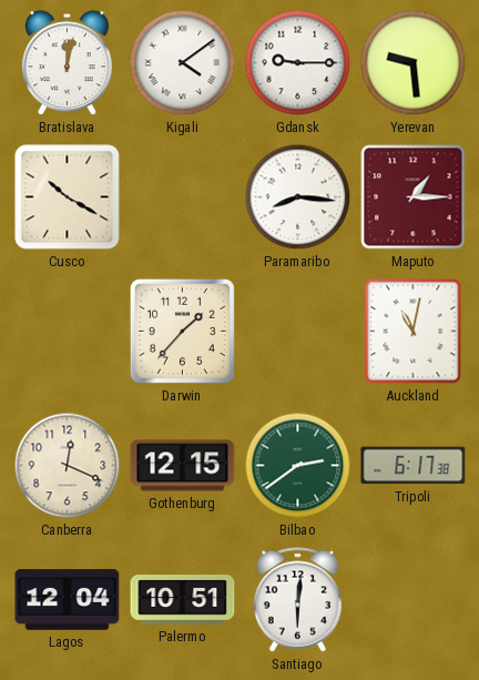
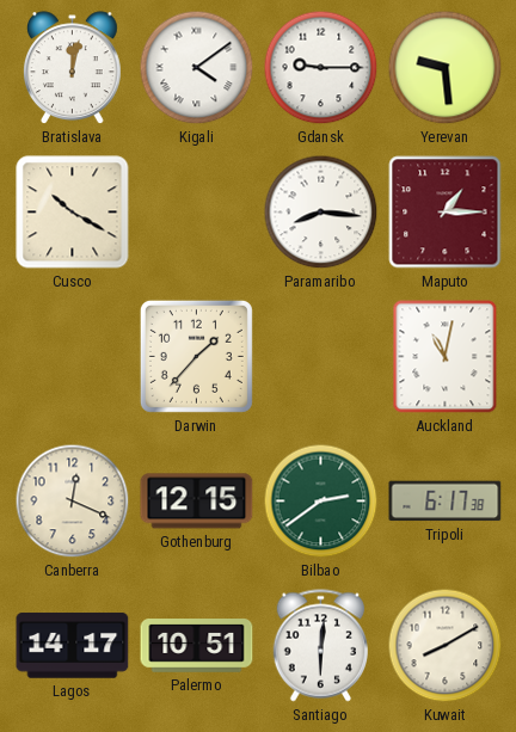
Lagos: 12:04 -> 14:17
Kuwait: none -> 8:10
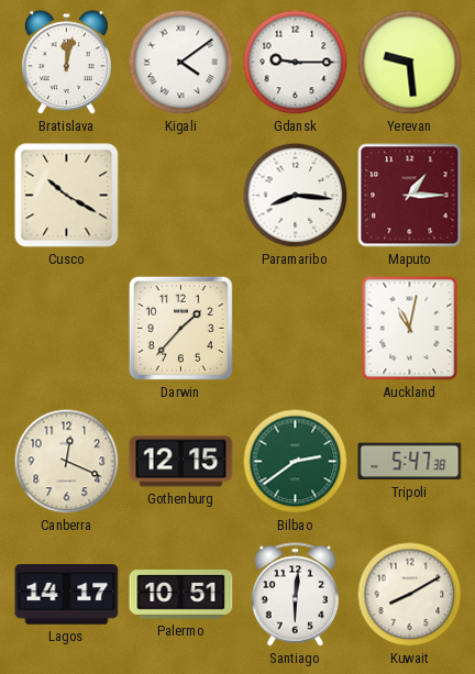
Tripoli: 6:17 -> 5:47
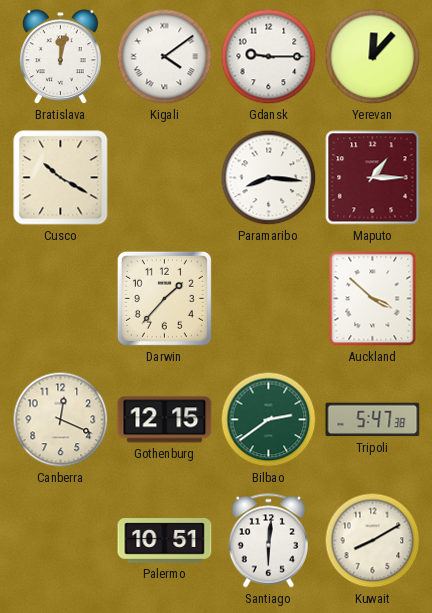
Yerevan: 9:29 -> 12:07
Auckland: 11:02 -> 3:52
Lagos: 14:17 -> none
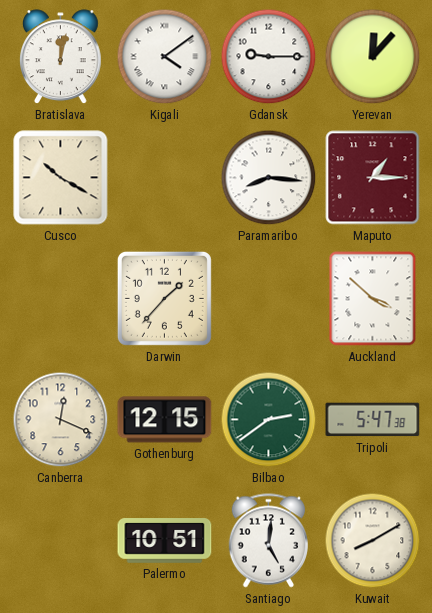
Santiago: 6:01 -> 5:01
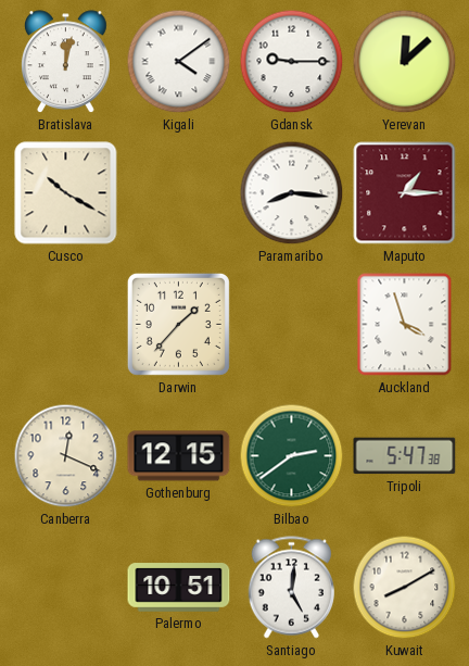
Yerevan: 12:07 -> 12:08
Auckland: 3:52 -> 3:57
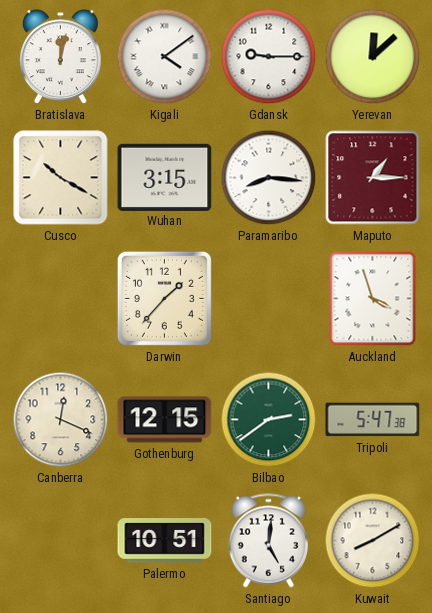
Wuhan: none -> 3:15
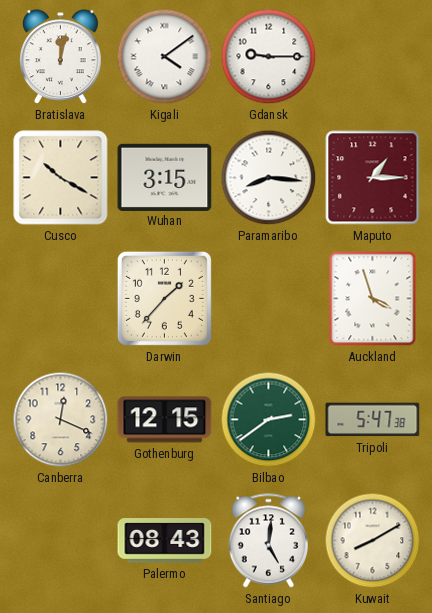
Yerevan: 12:08 -> none
Palermo: 10:51 -> 08:43
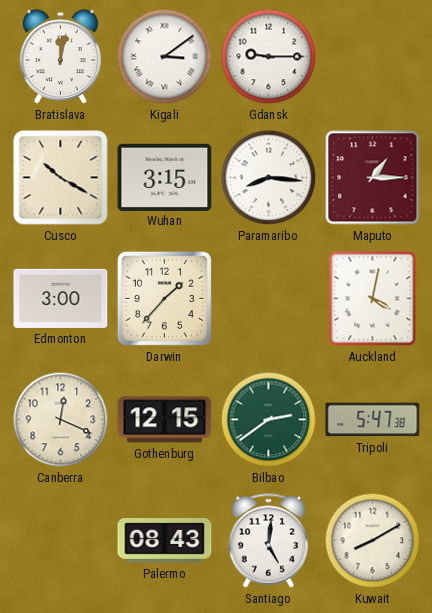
Kigali: 4:09 -> 3:09
Edmonton: none -> 3:00
Auckland: 3:57 -> 4:02
